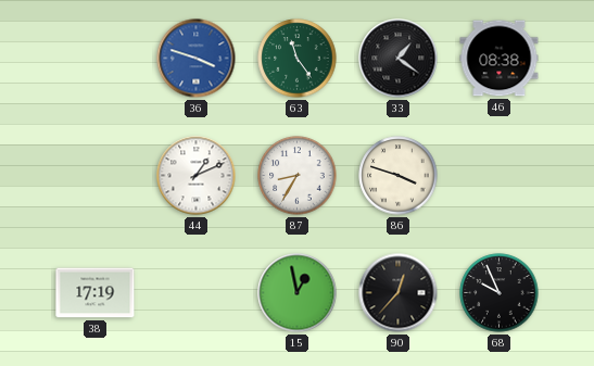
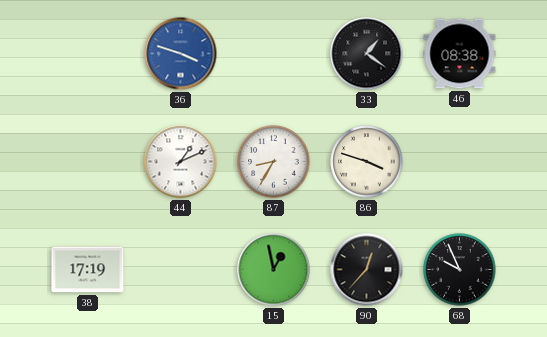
63: 11:24 -> none
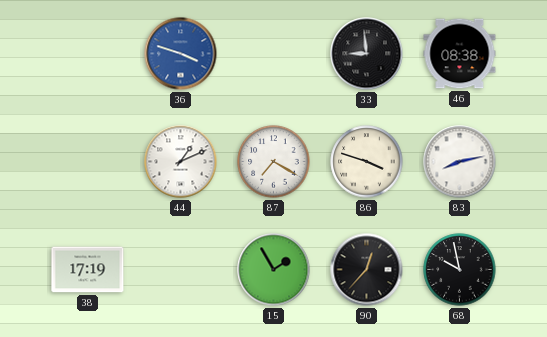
33: 1:21 -> 8:59
87: 8:35 -> 7:20
83: none -> 8:13
15: 12:58 -> 1:55
68: 9:56 -> 9:58
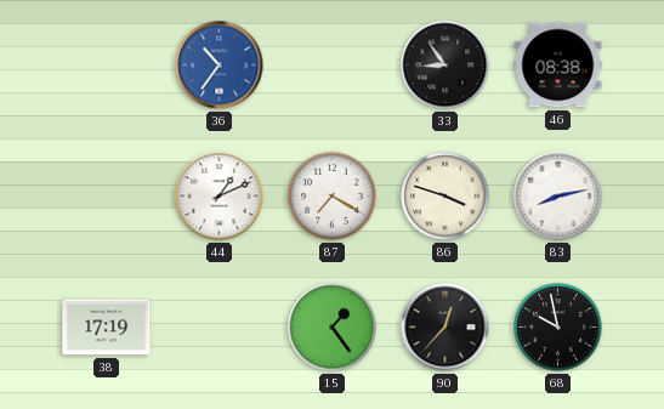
36: 3:48 -> 10:36
33: 8:59 -> 8:54
15: 1:55 -> 1:24
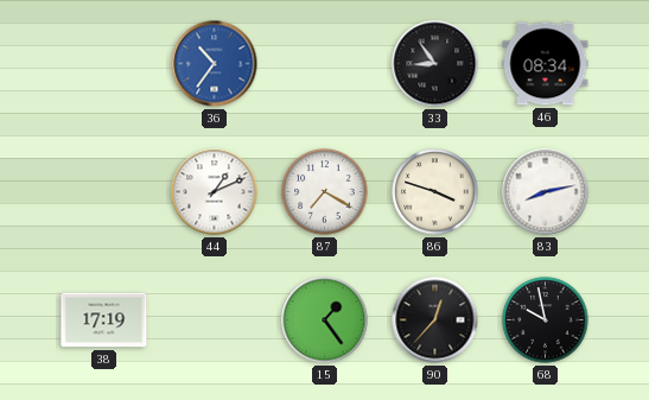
46: 08:38 -> 08:34
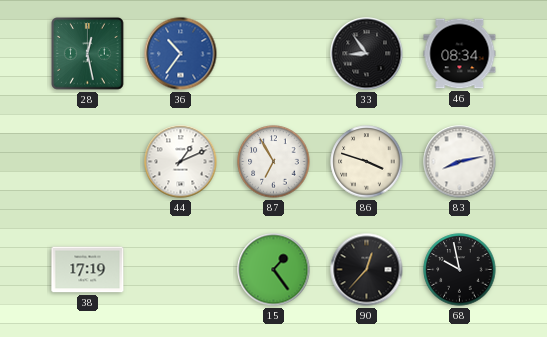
28: none -> 12:28
87: 7:20 -> 6:55
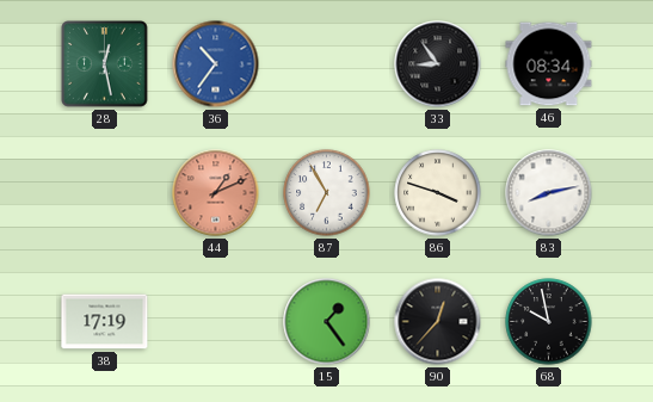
44 dial: white -> salmon
